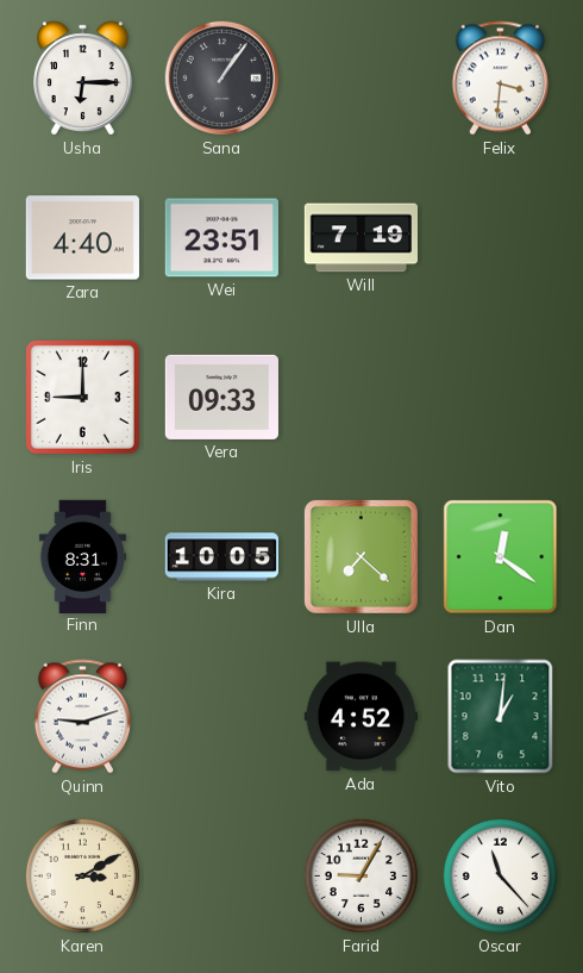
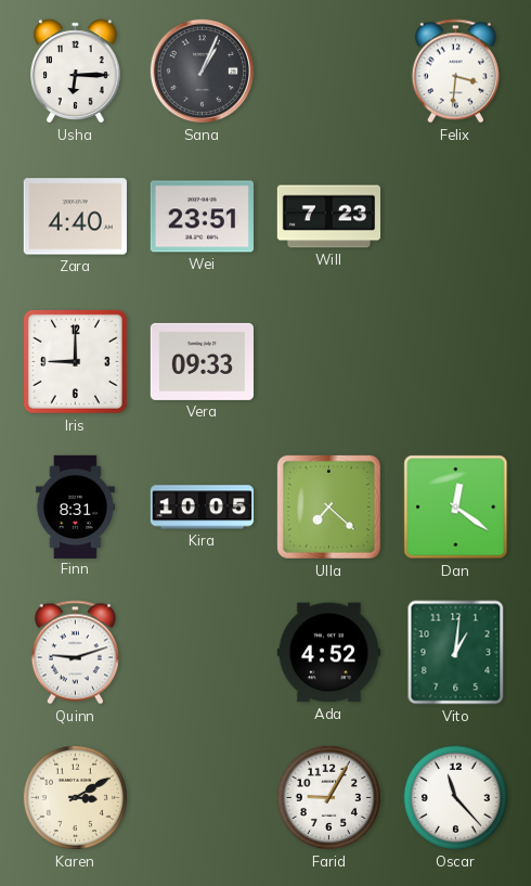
Sana: 1:06 -> 1:04
Will: 7:19 -> 7:23
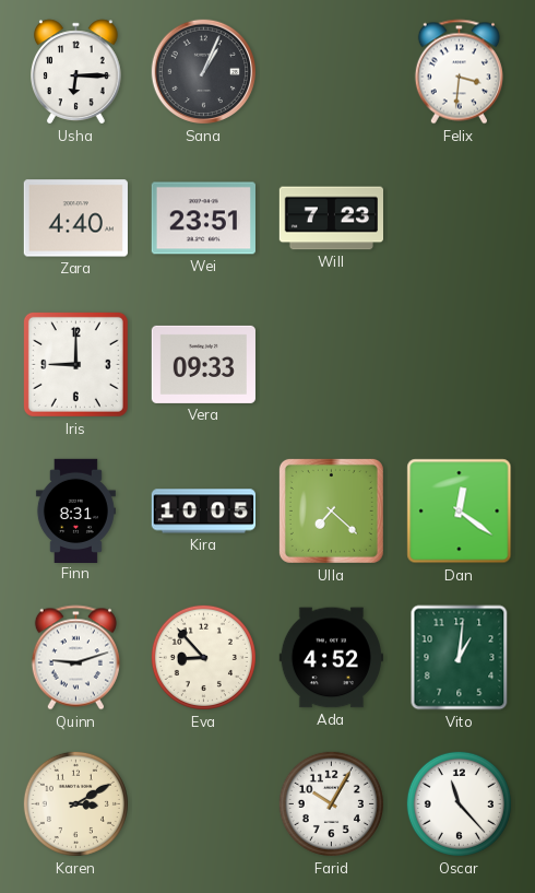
Eva: none -> 8:53
Farid: 9:05 -> 10:05
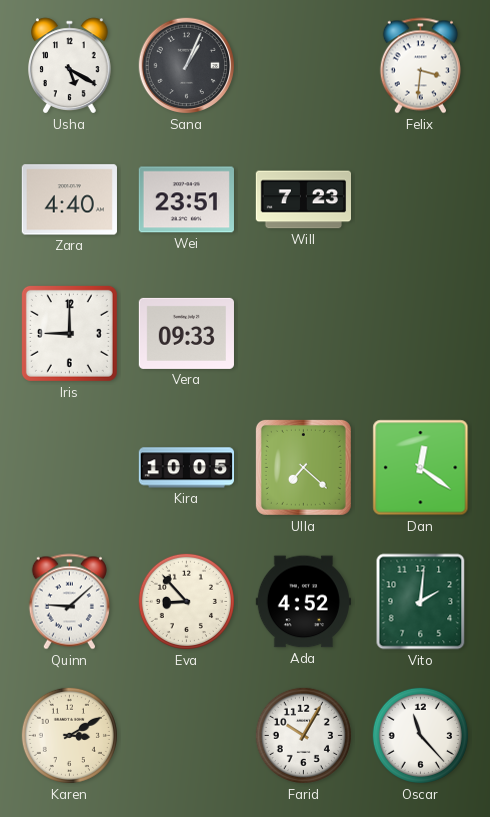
Usha: 6:15 -> 5:20
Finn: 8:31 -> none
Quinn: 9:12 -> 9:08
Vito: 1:01 -> 2:01
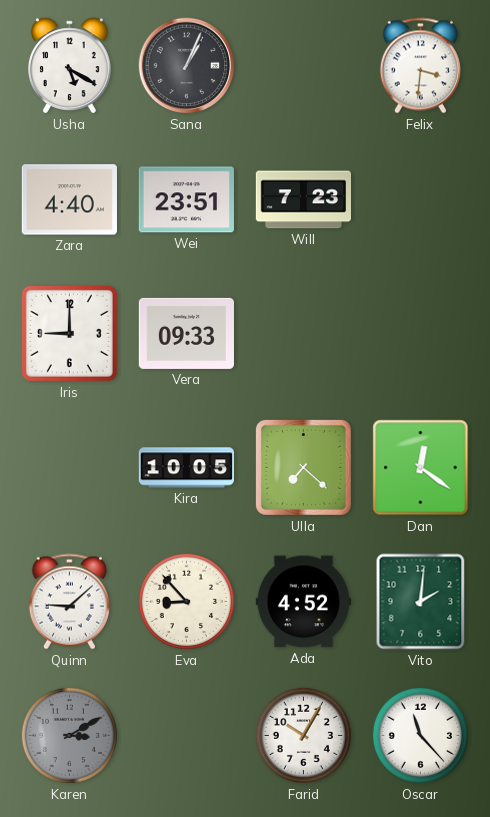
Karen dial: cream -> grey
